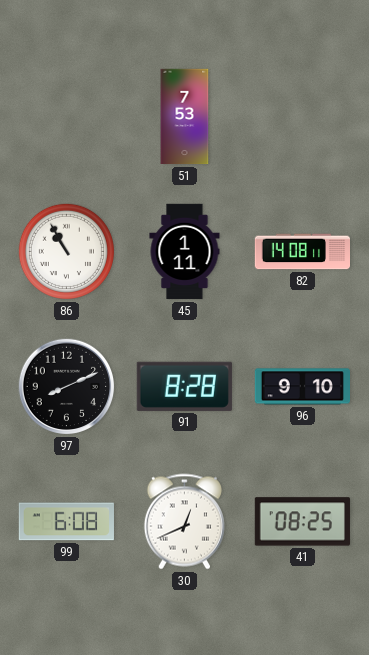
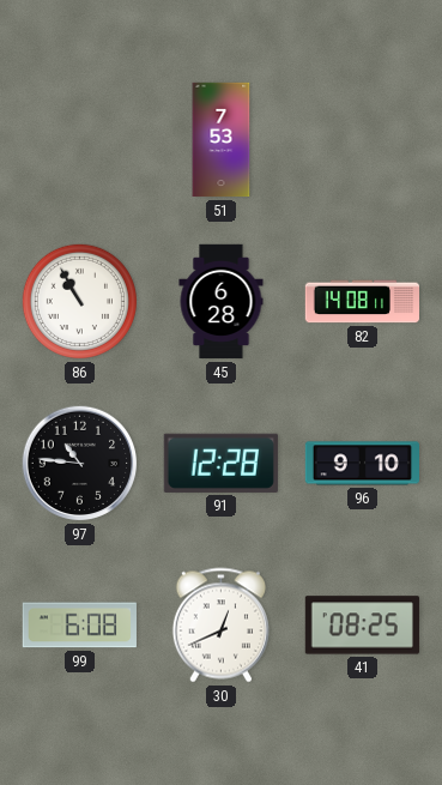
45: 1:11 -> 6:28
97: 8:11 -> 10:46
91: 8:28 -> 12:28
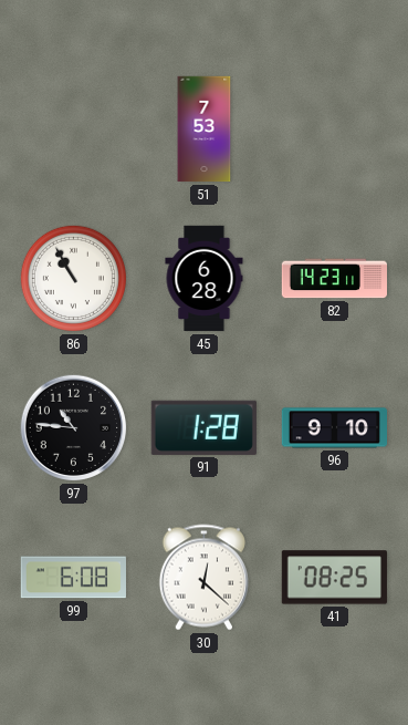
82: 14:08 -> 14:23
91: 12:28 -> 1:28
30: 12:41 -> 12:22
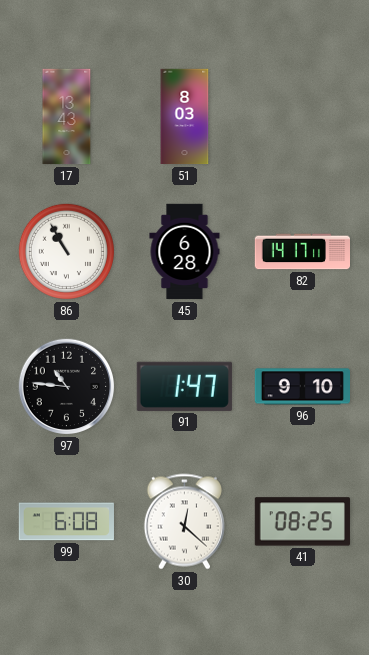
17: none -> 13:43
51: 7:53 -> 8:03
82: 14:23 -> 14:17
91: 1:28 -> 1:47
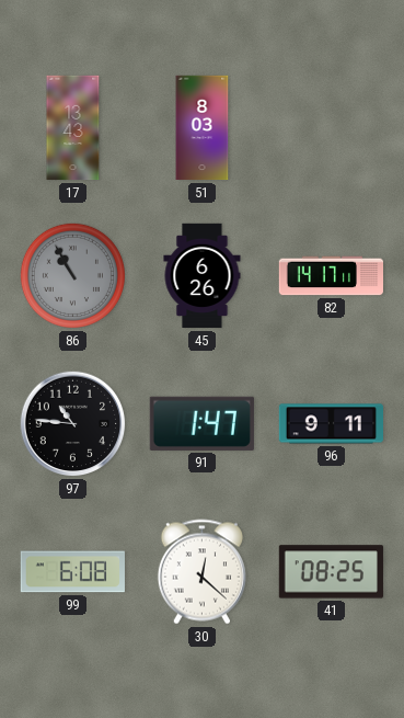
86 dial: white -> grey
45: 6:28 -> 6:26
96: 9:10 -> 9:11
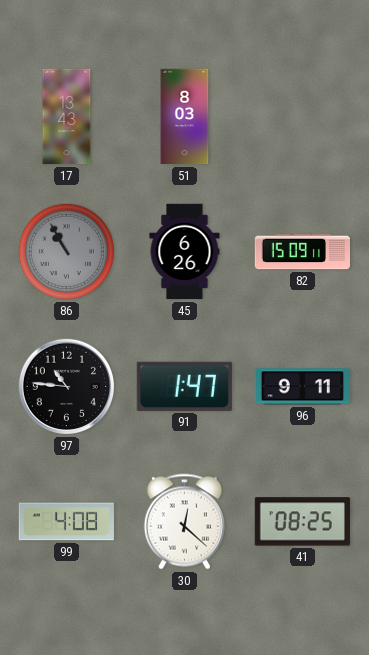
82: 14:17 -> 15:09
99: 6:08 -> 4:08
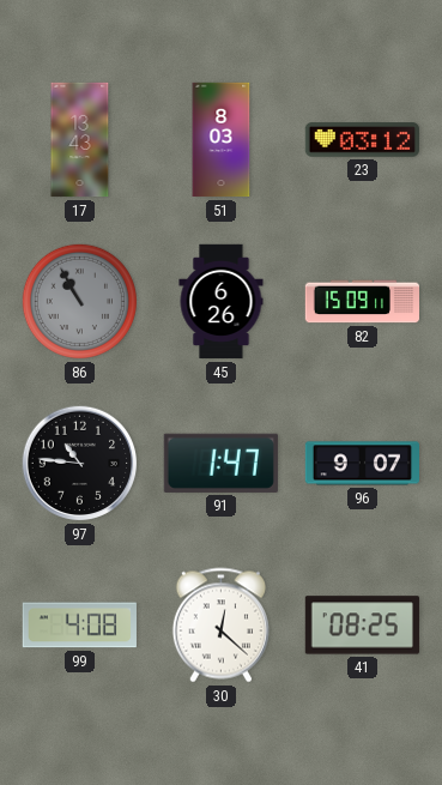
23: none -> 03:12
96: 9:11 -> 9:07
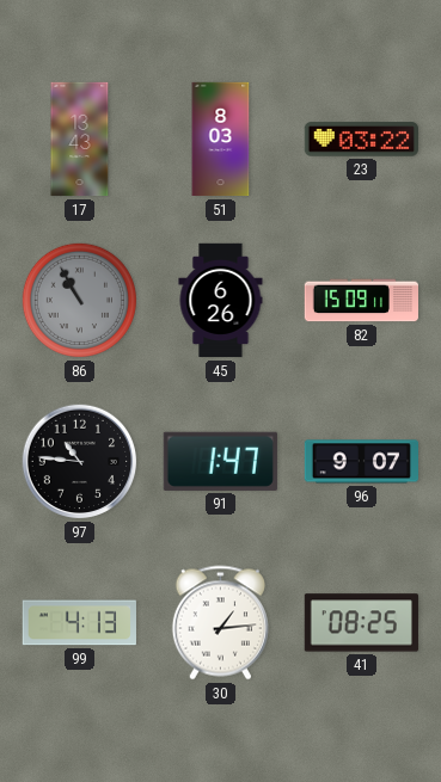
23: 03:12 -> 03:22
99: 4:08 -> 4:13
30: 12:22 -> 1:14
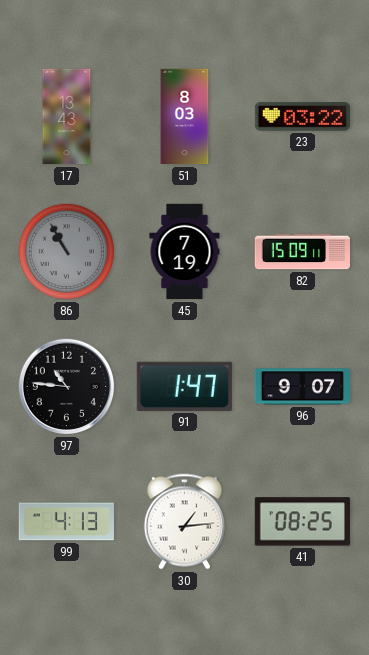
45: 6:26 -> 7:19
